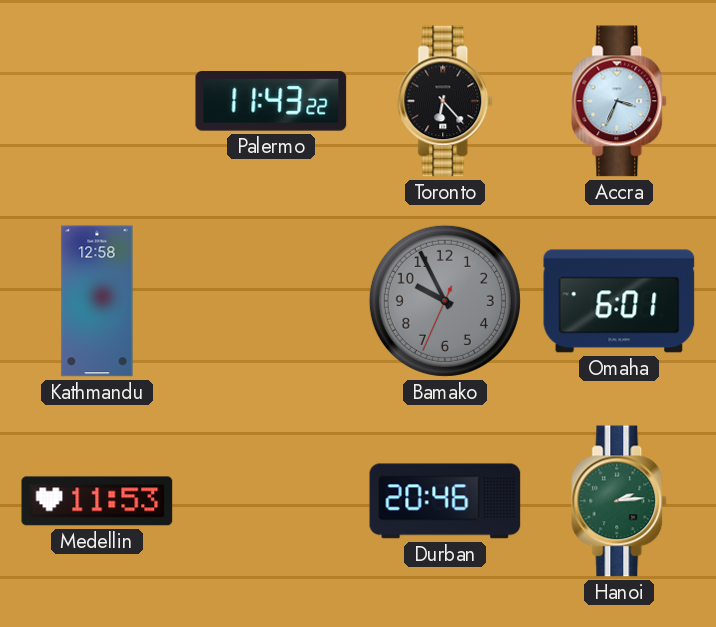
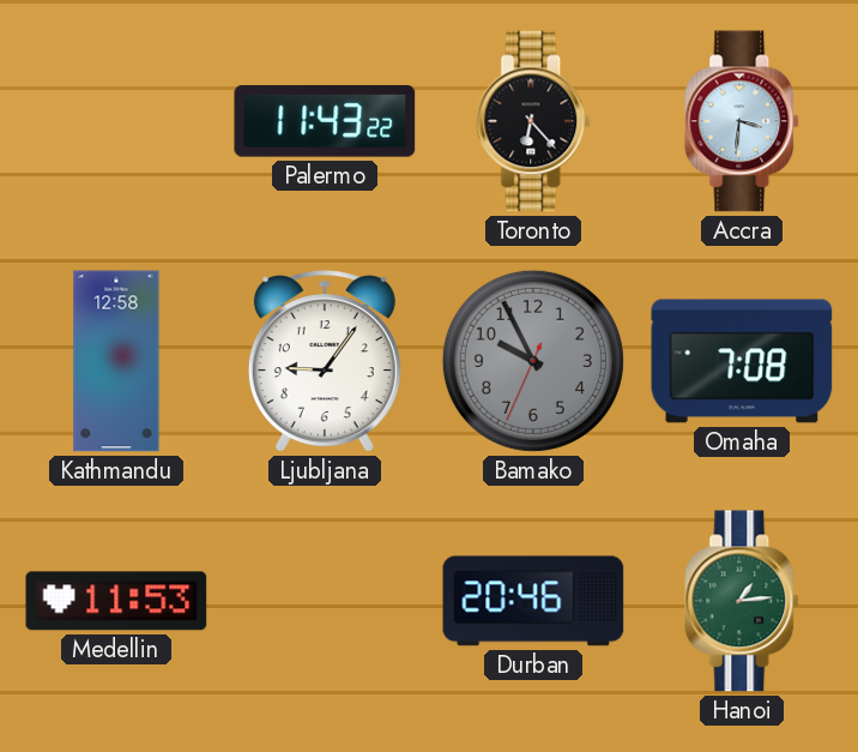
Accra: 3:34 -> 3:31
Ljubljana: none -> 9:06
Omaha: 6:01 -> 7:08
Hanoi: 2:14 -> 1:14
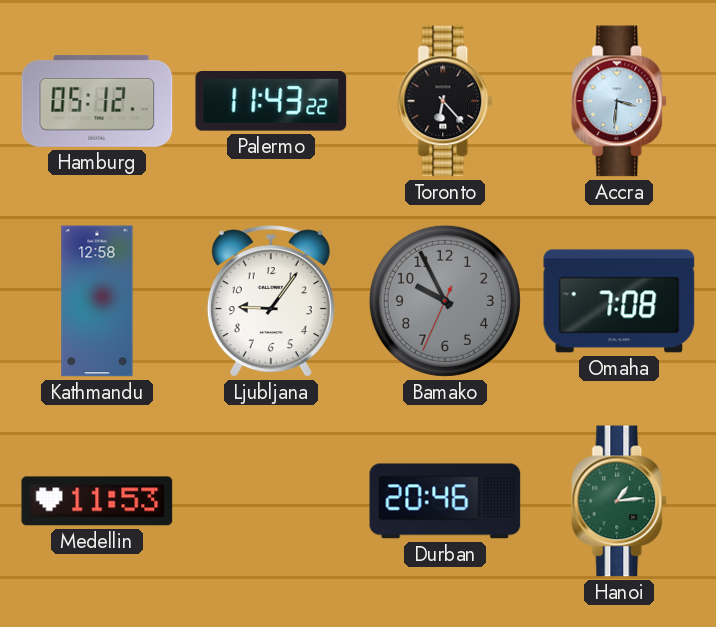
Hamburg: none -> 05:12
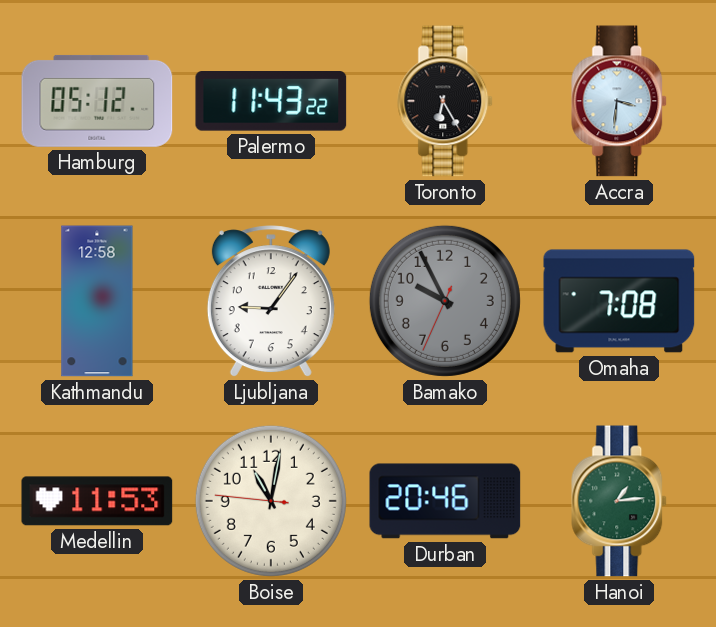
Toronto: 6:23 -> 6:25
Boise: none -> 11:01
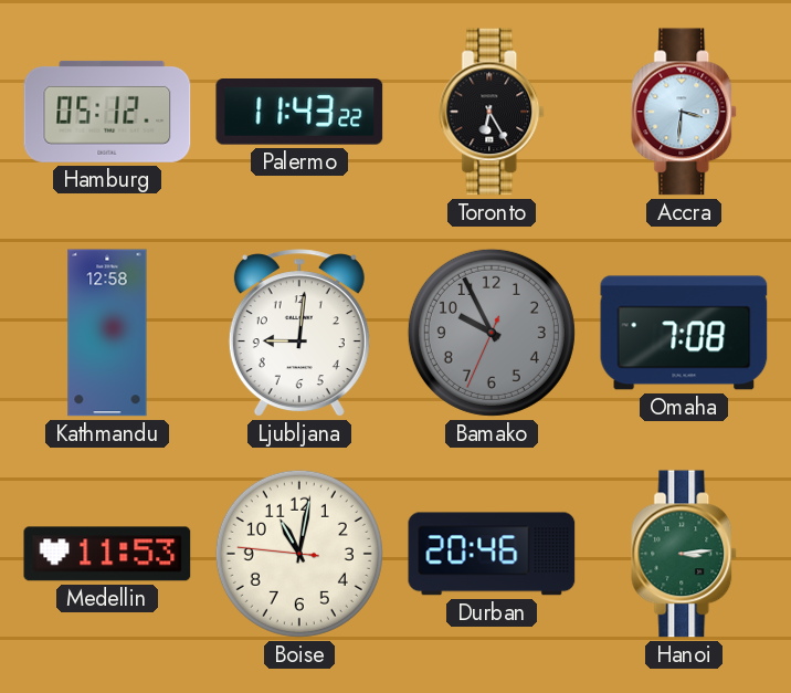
Ljubljana: 9:06 -> 9:01
Hanoi: 1:14 -> 3:14
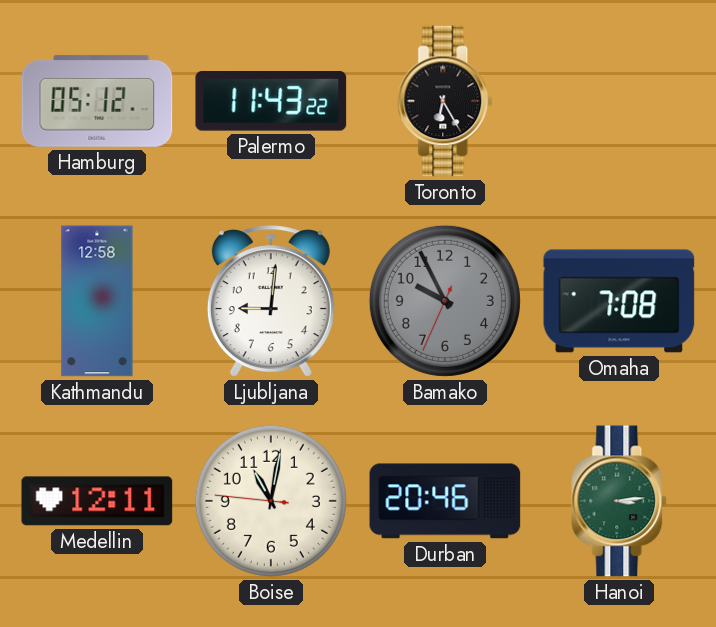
Accra: 3:31 -> none
Medellin: 11:53 -> 12:11
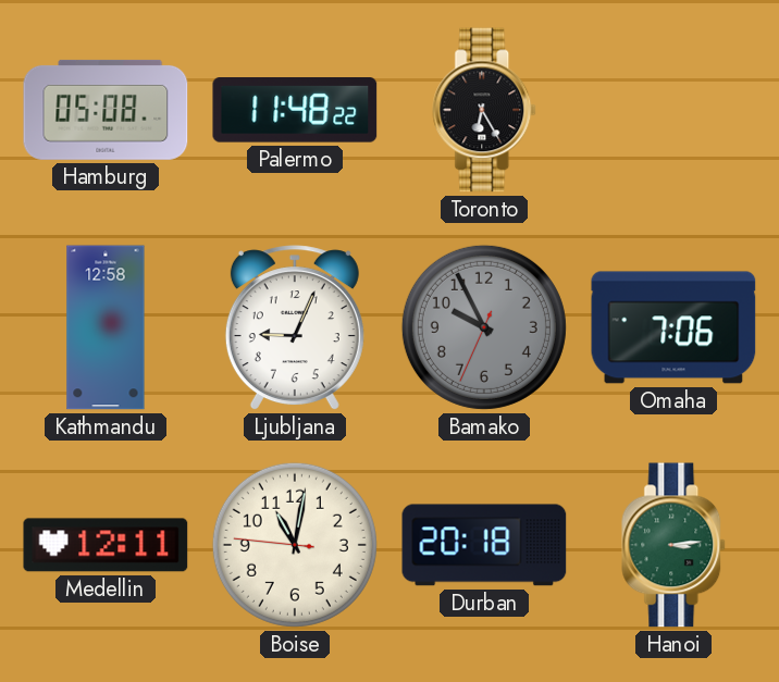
Hamburg: 05:12 -> 05:08
Palermo: 11:43 -> 11:48
Ljubljana: 9:01 -> 9:04
Omaha: 7:08 -> 7:06
Durban: 20:46 -> 20:18
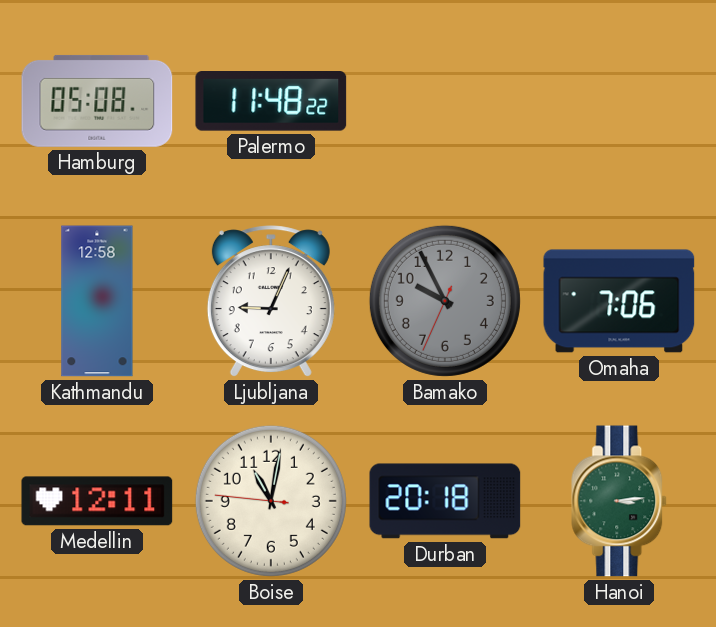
Toronto: 6:25 -> none
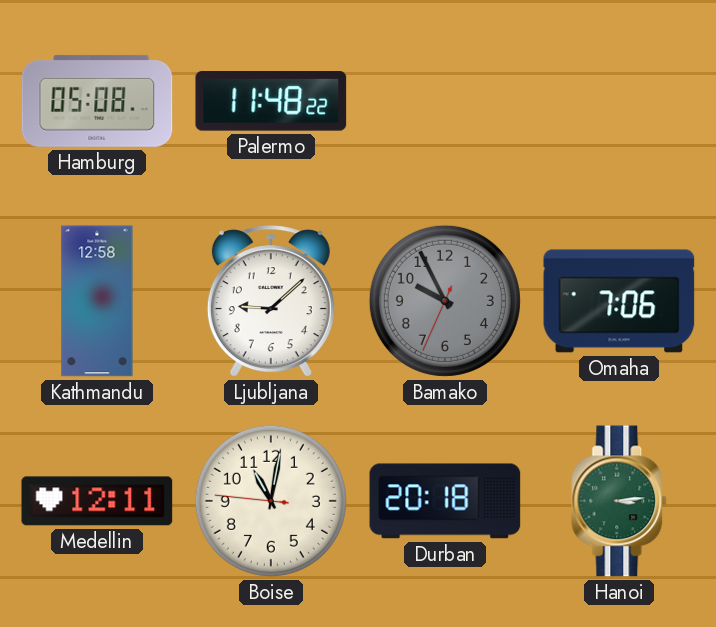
Ljubljana: 9:04 -> 9:08
